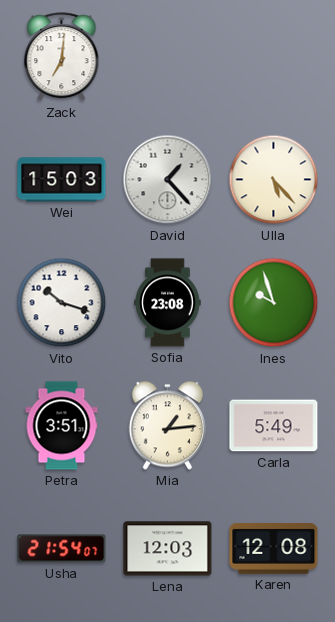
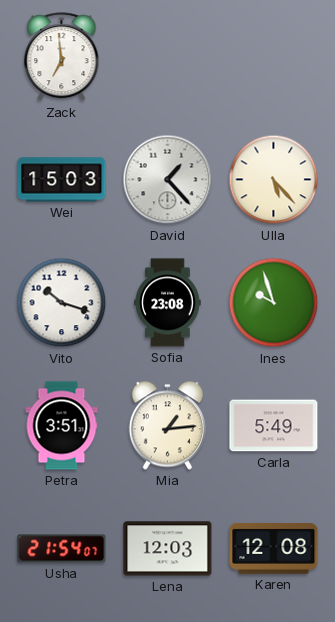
Zack: 7:01 -> 6:59
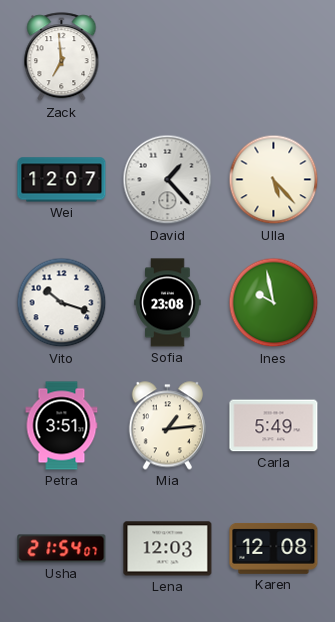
Wei: 15:03 -> 12:07
Ines: 9:57 -> 9:58
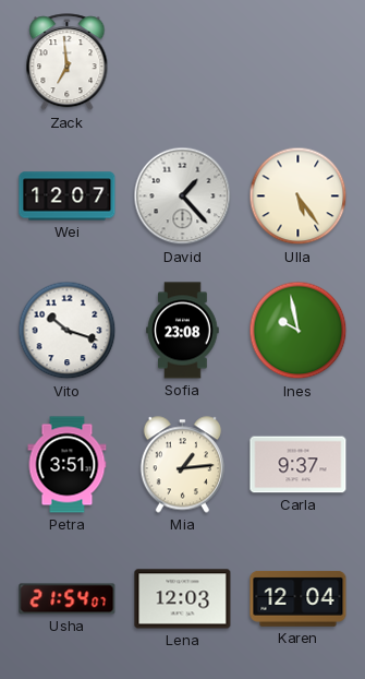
Ulla: 5:23 -> 5:24
Carla: 5:49 -> 9:37
Karen: 12:08 -> 12:04
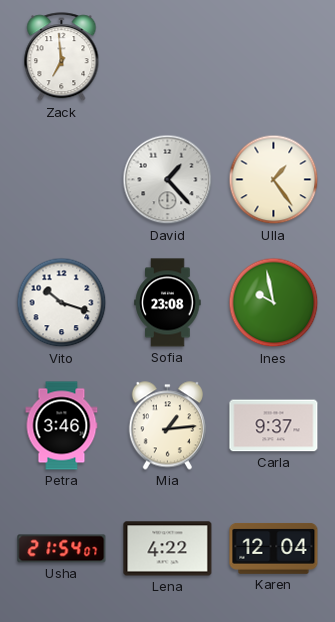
Wei: 12:07 -> none
Ulla: 5:24 -> 1:24
Petra: 3:51 -> 3:46
Lena: 12:03 -> 4:22
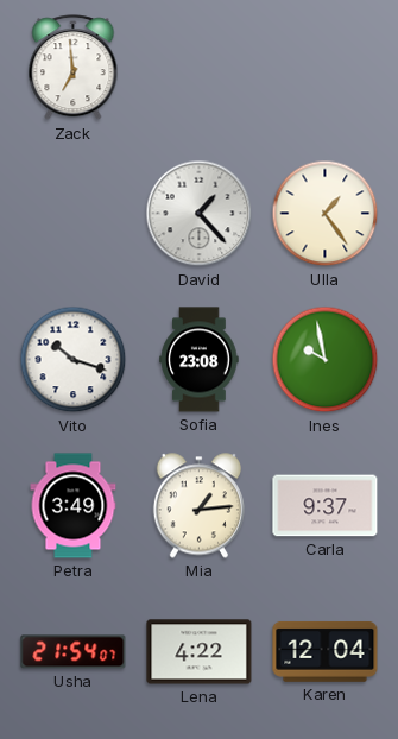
Petra: 3:46 -> 3:49
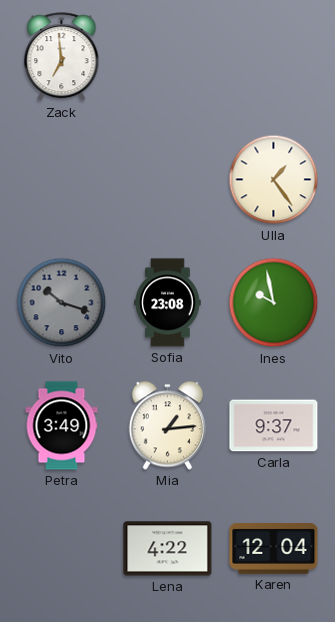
David: 1:23 -> none
Vito dial: white -> grey
Usha: 21:54 -> none
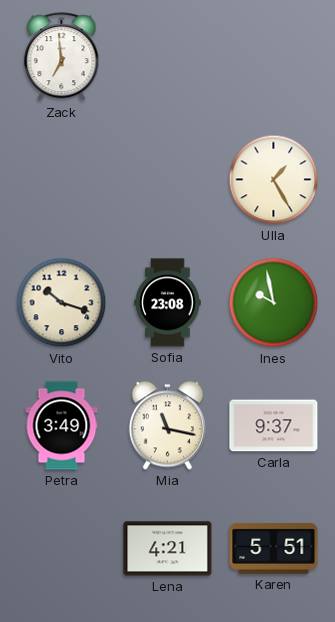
Ulla: 1:24 -> 1:25
Vito dial: grey -> cream
Mia: 1:14 -> 11:17
Lena: 4:22 -> 4:21
Karen: 12:04 -> 5:51
